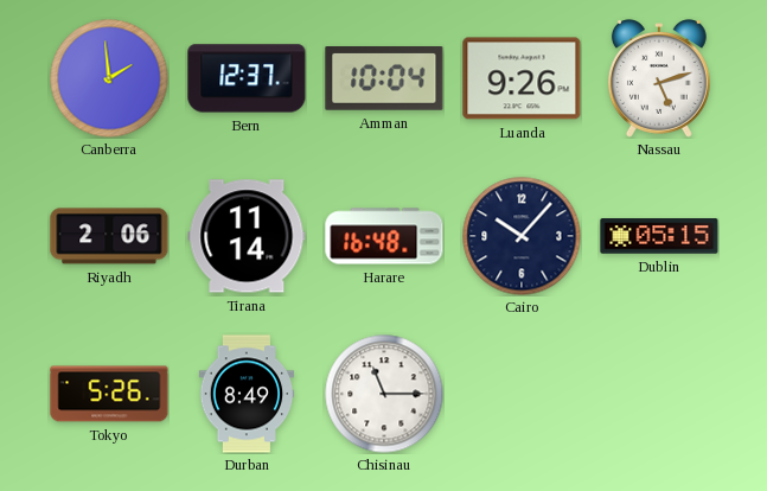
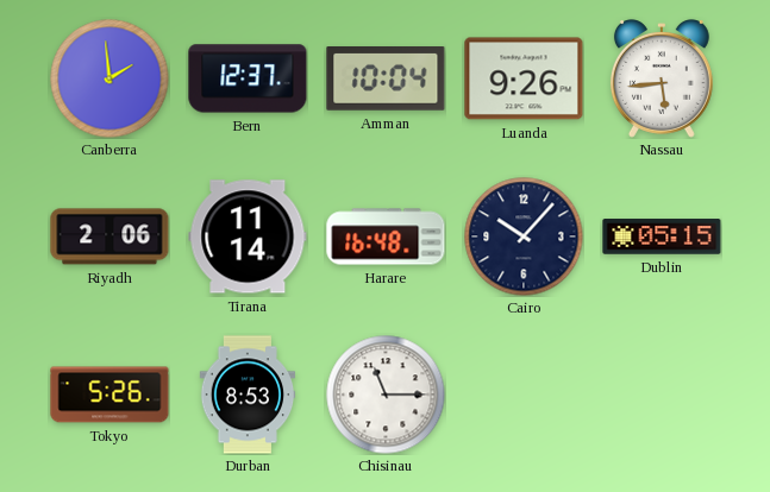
Nassau: 5:12 -> 5:44
Durban: 8:49 -> 8:53
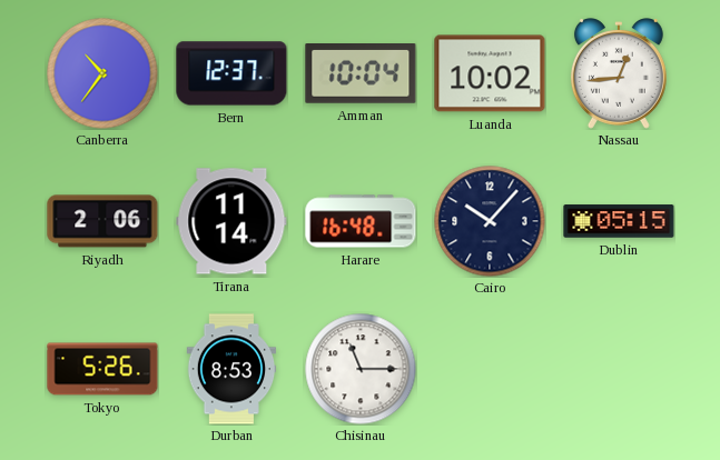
Canberra: 1:59 -> 10:36
Luanda: 9:26 -> 10:02
Nassau: 5:44 -> 12:44
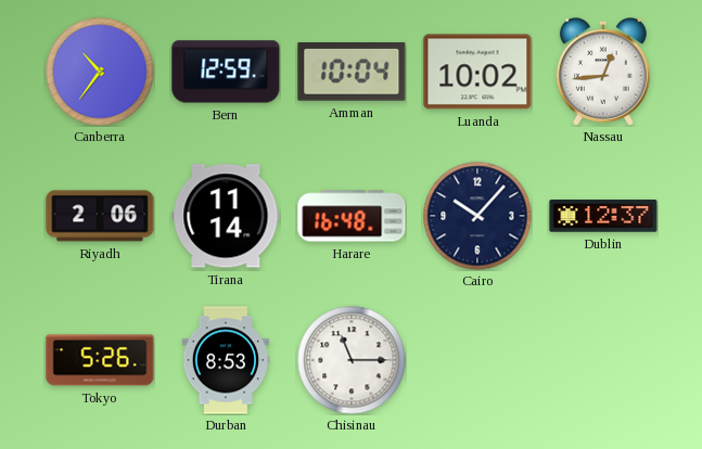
Bern: 12:37 -> 12:59
Dublin: 05:15 -> 12:37
